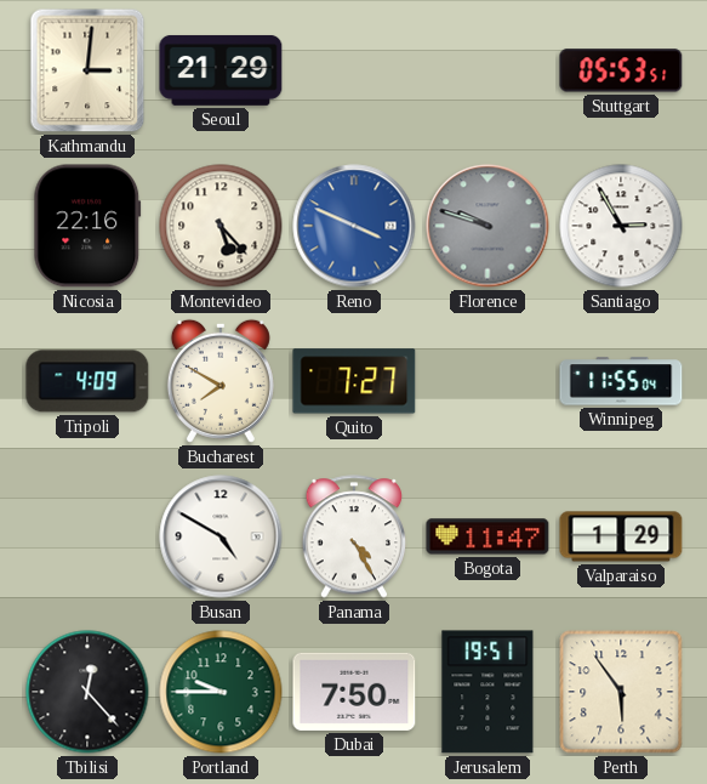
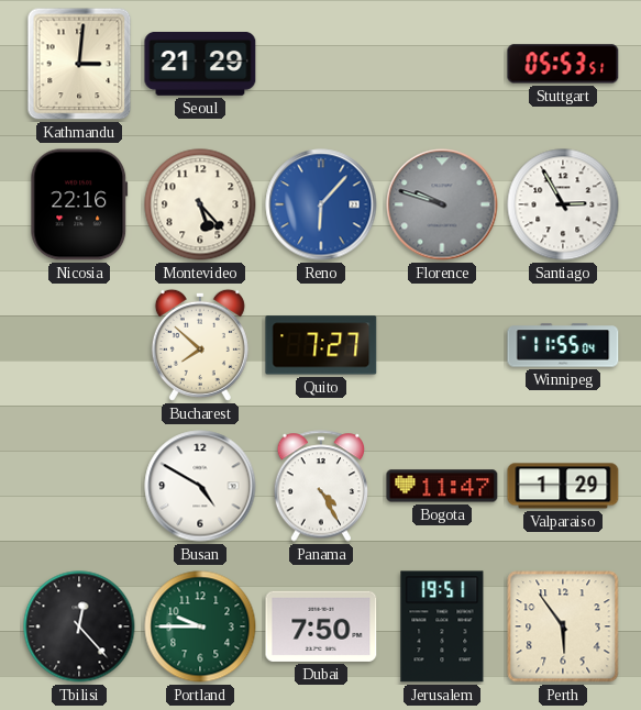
Reno: 3:49 -> 6:07
Tripoli: 4:09 -> none
Bucharest: 7:50 -> 7:52
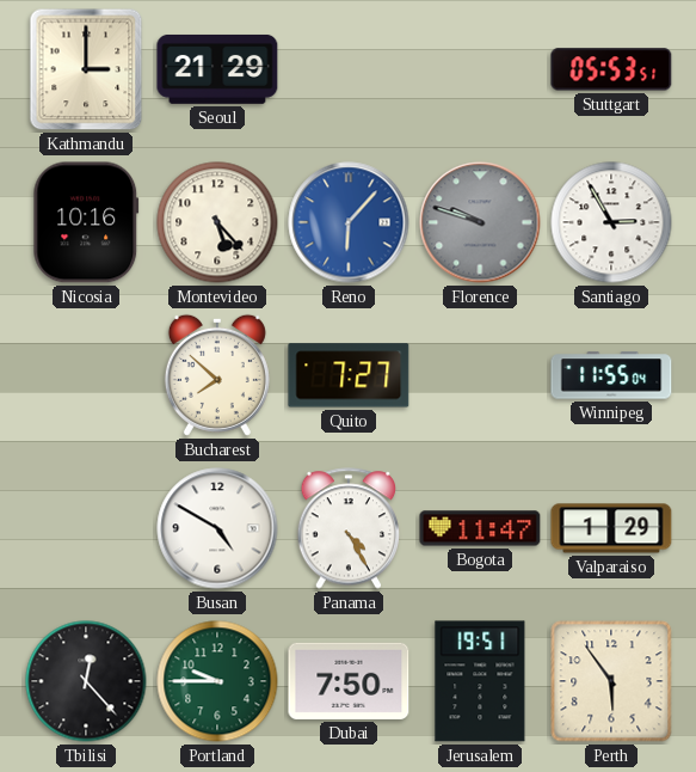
Kathmandu: 3:01 -> 3:00
Nicosia: 22:16 -> 10:16
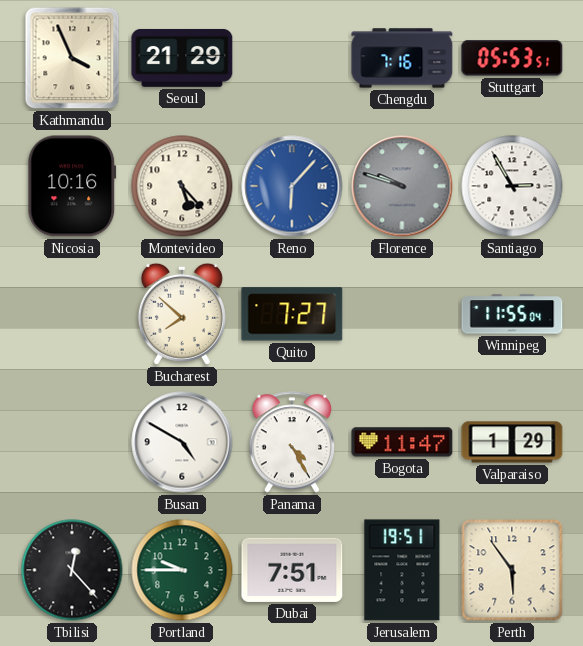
Kathmandu: 3:00 -> 3:56
Chengdu: none -> 7:16
Dubai: 7:50 -> 7:51
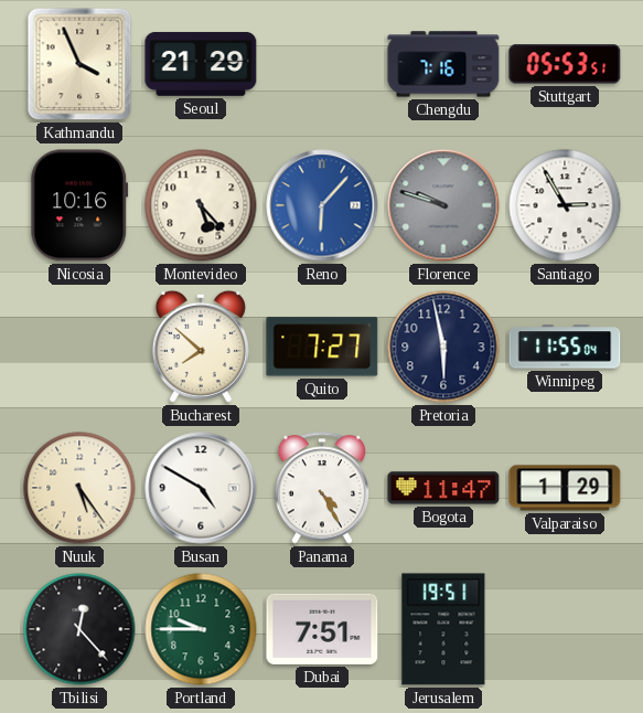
Pretoria: none -> 5:58
Nuuk: none -> 5:24
Perth: 5:54 -> none
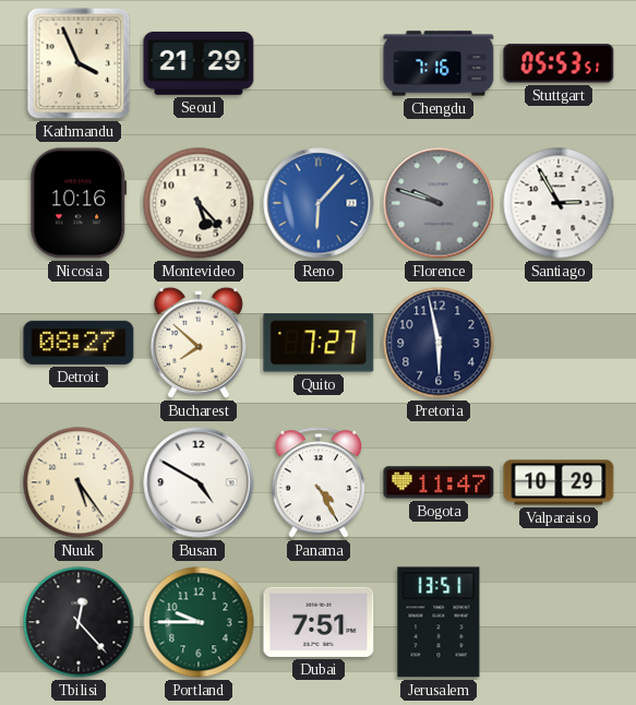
Detroit: none -> 08:27
Winnipeg: 11:55 -> none
Valparaiso: 1:29 -> 10:29
Jerusalem: 19:51 -> 13:51
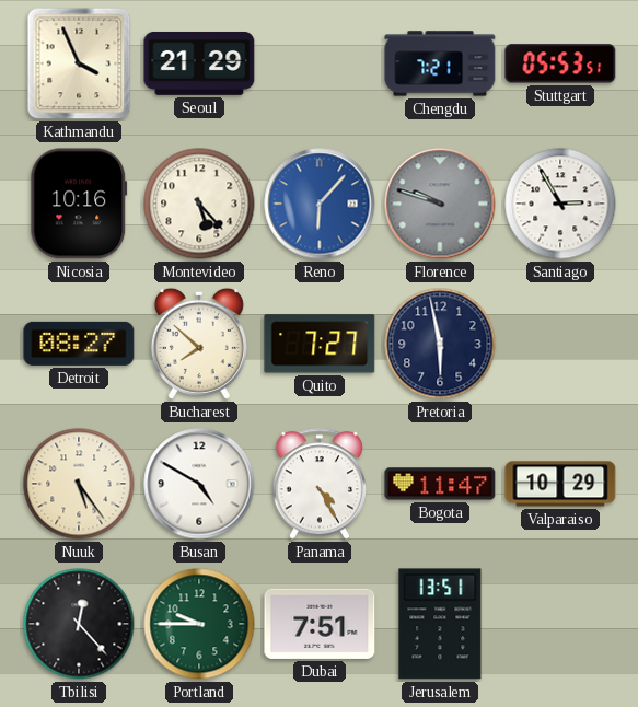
Chengdu: 7:16 -> 7:21
